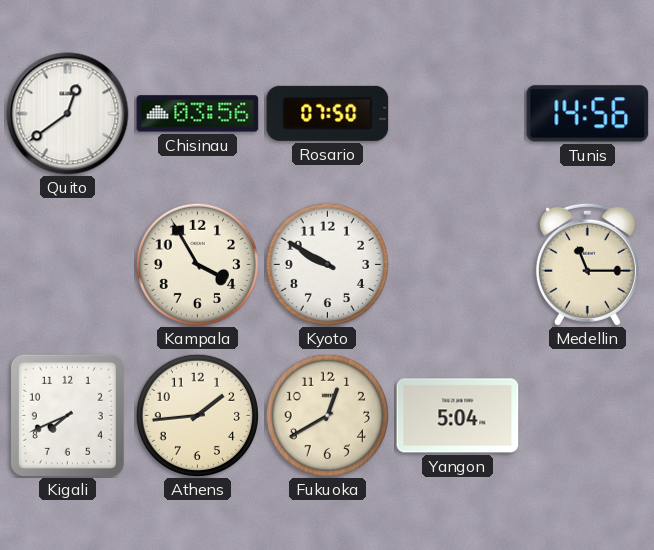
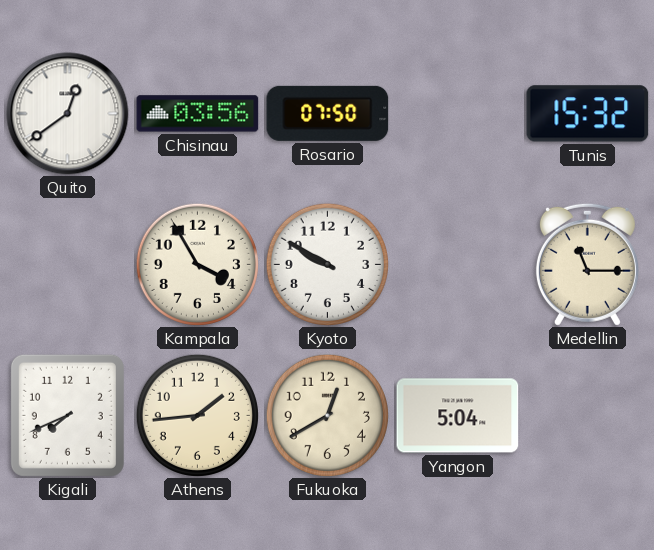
Tunis: 14:56 -> 15:32
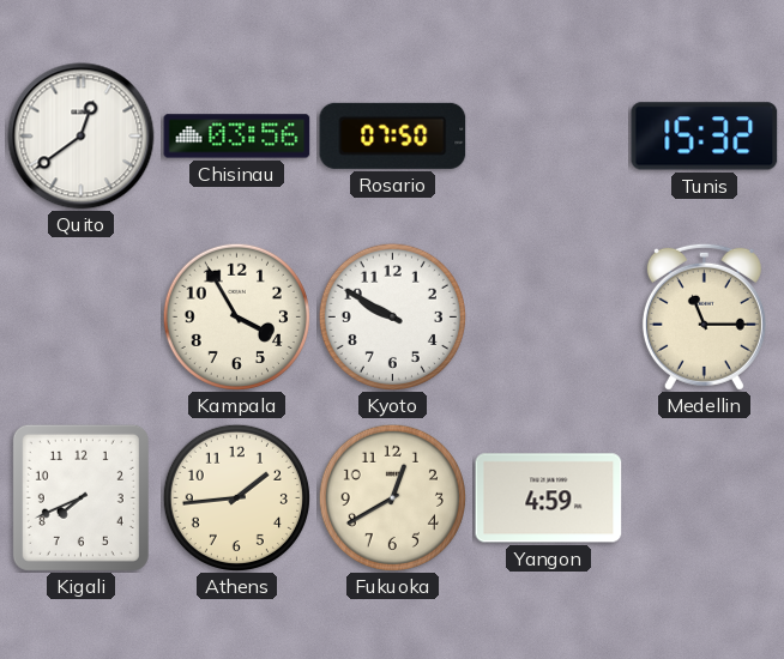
Yangon: 5:04 -> 4:59
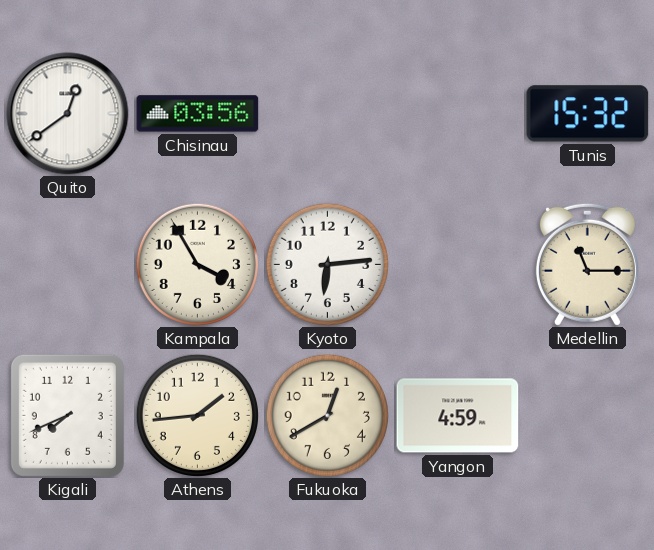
Rosario: 07:50 -> none
Kyoto: 9:50 -> 6:14
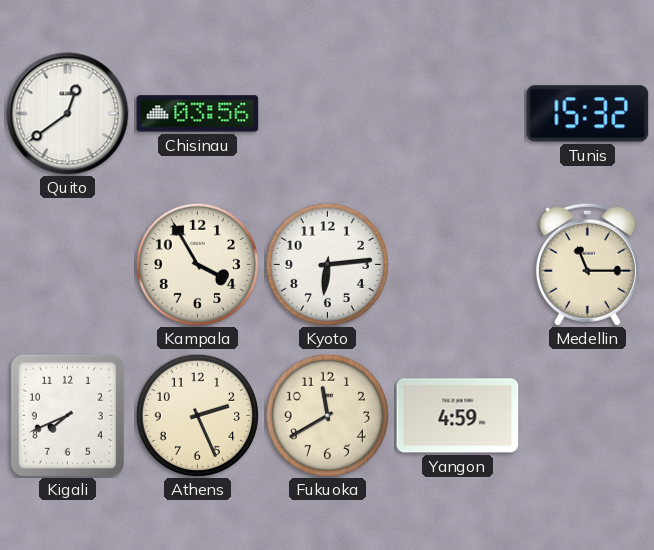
Athens: 1:44 -> 2:26
Fukuoka: 12:40 -> 11:40
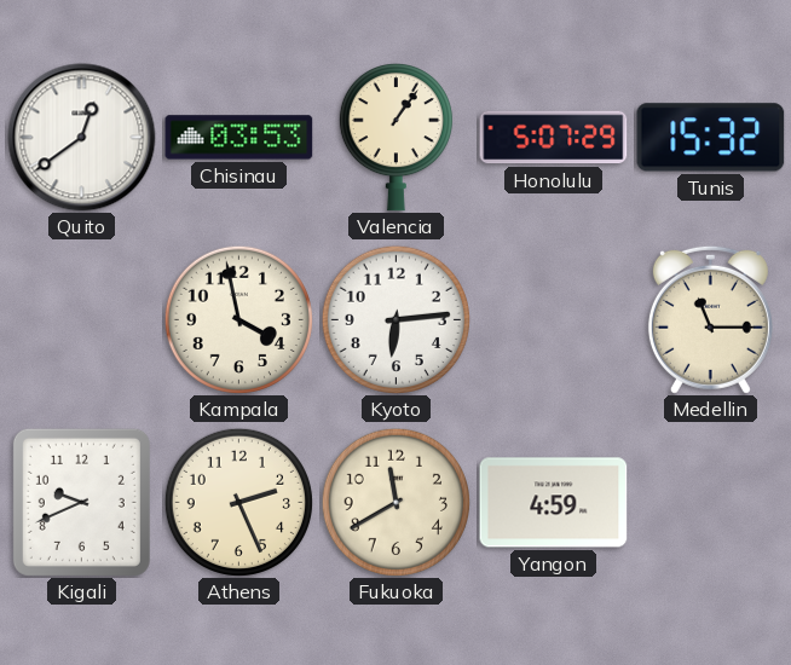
Chisinau: 03:56 -> 03:53
Valencia: none -> 1:06
Honolulu: none -> 5:07
Kampala: 3:55 -> 3:58
Kigali: 7:41 -> 9:41
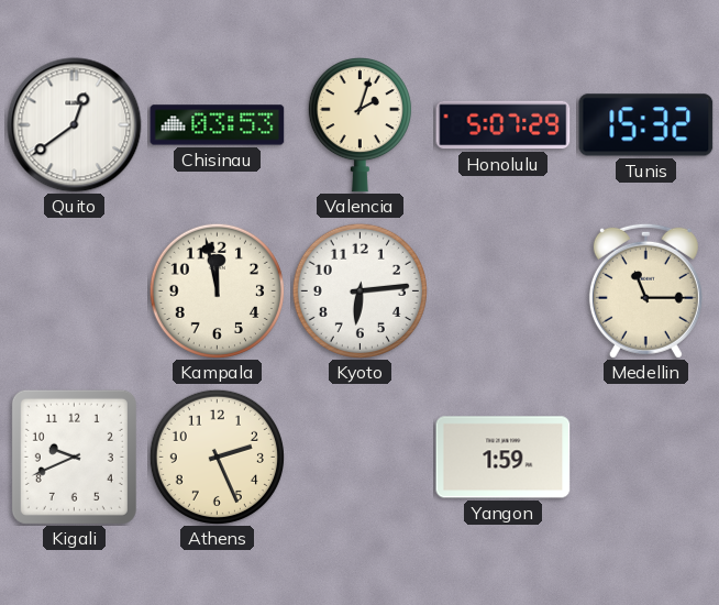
Valencia: 1:06 -> 2:03
Kampala: 3:58 -> 11:58
Fukuoka: 11:40 -> none
Yangon: 4:59 -> 1:59
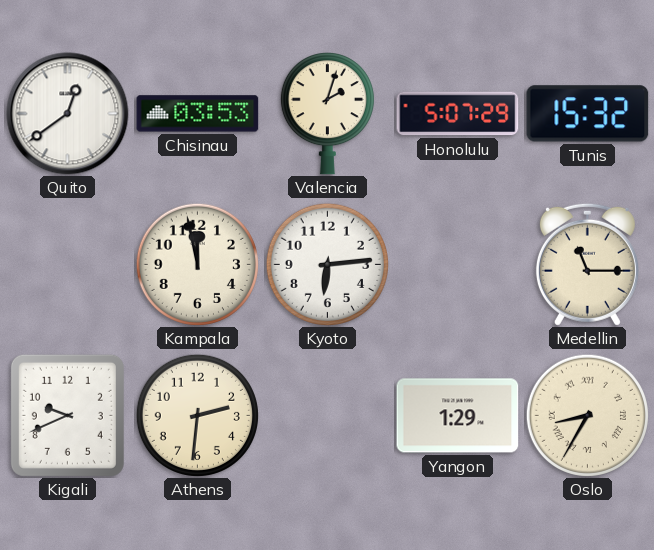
Athens: 2:26 -> 2:31
Yangon: 1:59 -> 1:29
Oslo: none -> 8:35
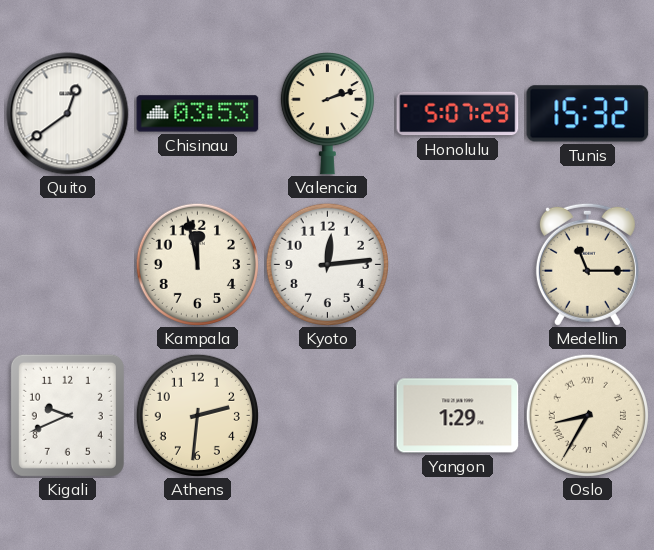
Valencia: 2:03 -> 2:12
Kyoto: 6:14 -> 12:14
